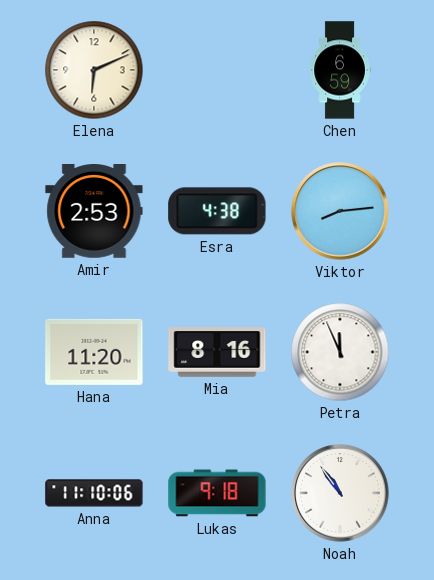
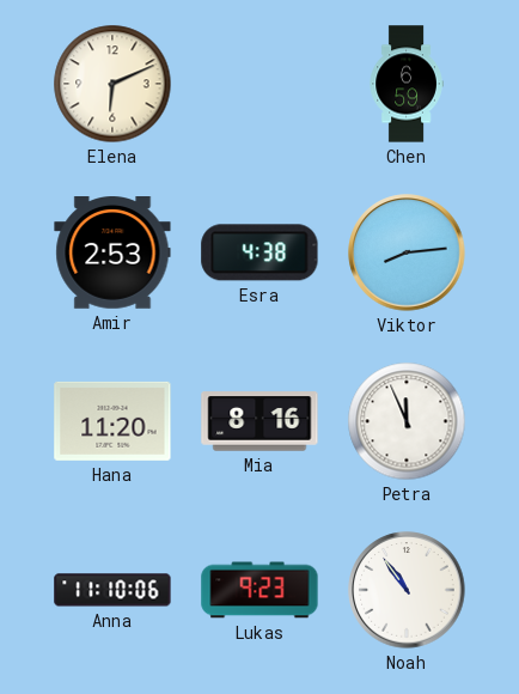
Lukas: 9:18 -> 9:23
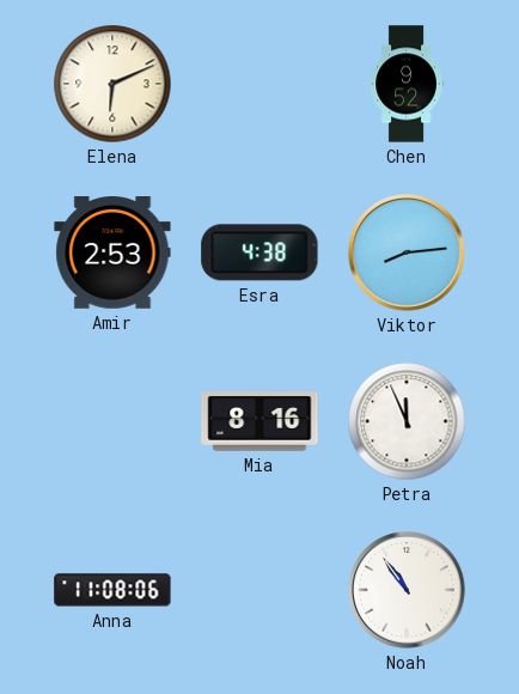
Chen: 6:59 -> 9:52
Hana: 11:20 -> none
Anna: 11:10 -> 11:08
Lukas: 9:23 -> none
